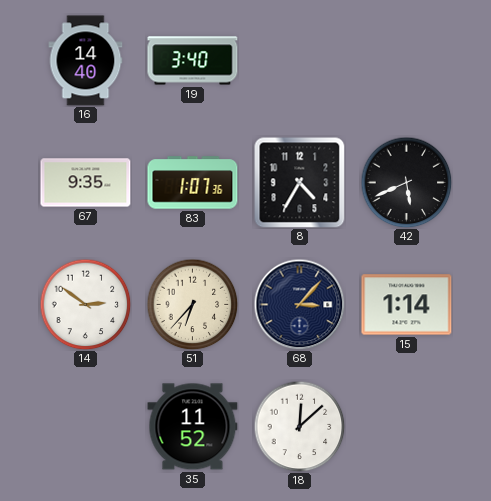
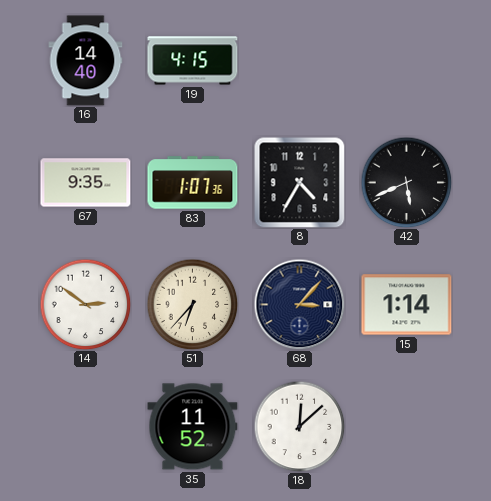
19: 3:40 -> 4:15
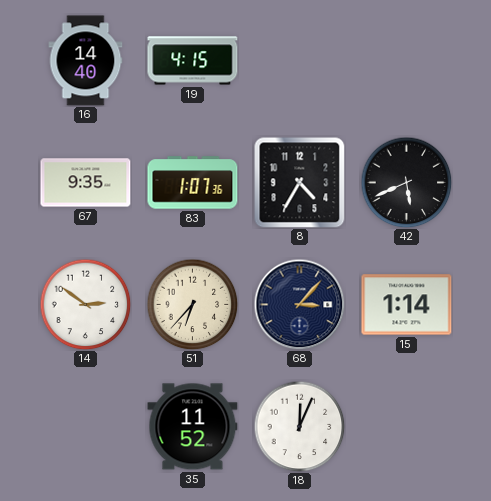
18: 12:08 -> 12:04
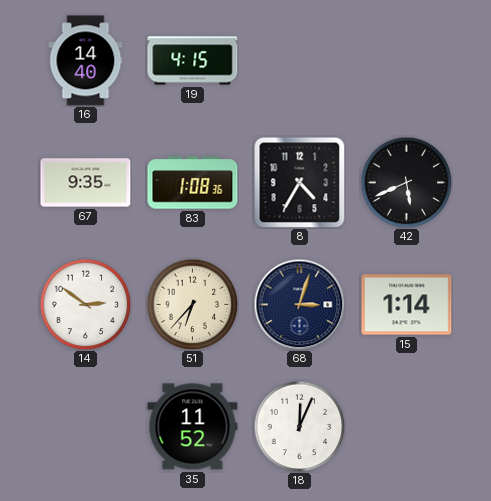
83: 1:07 -> 1:08
68: 3:07 -> 3:03
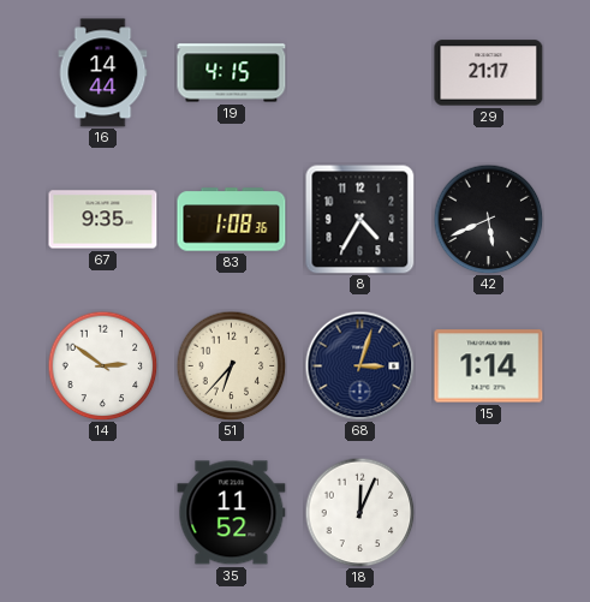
16: 14:40 -> 14:44
29: none -> 21:17
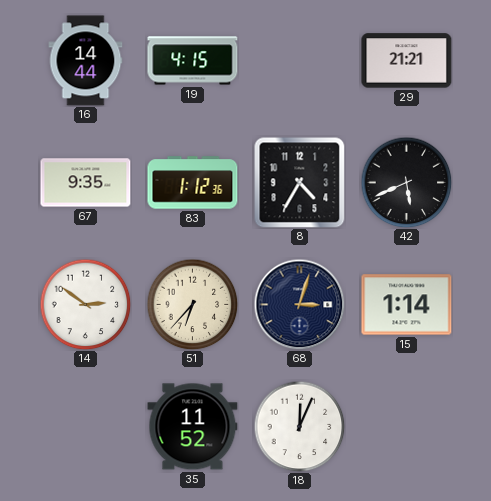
29: 21:17 -> 21:21
83: 1:08 -> 1:12
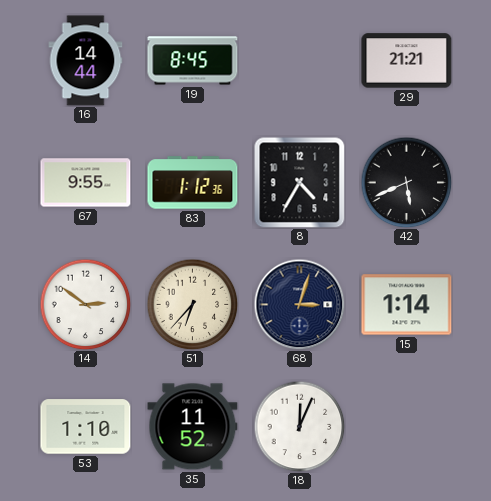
19: 4:15 -> 8:45
67: 9:35 -> 9:55
53: none -> 1:10
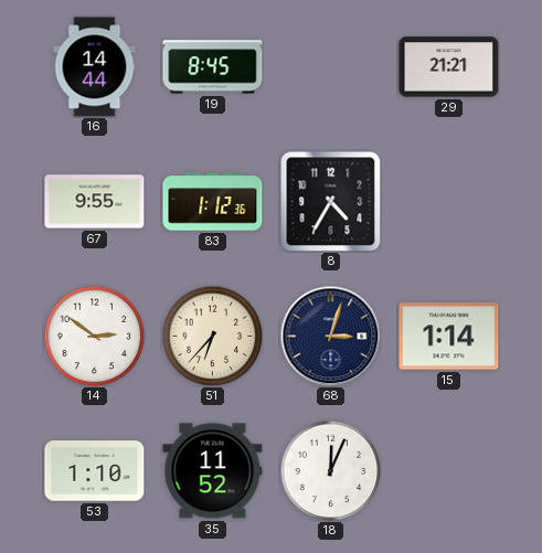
42: 5:41 -> none
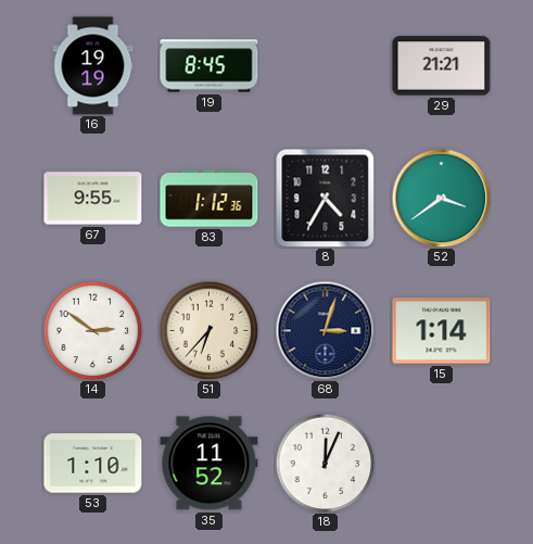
16: 14:44 -> 19:19
52: none -> 3:39
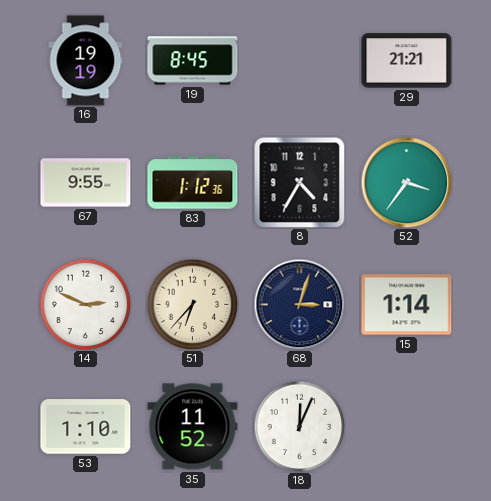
52: 3:39 -> 3:36
14: 2:51 -> 2:49
